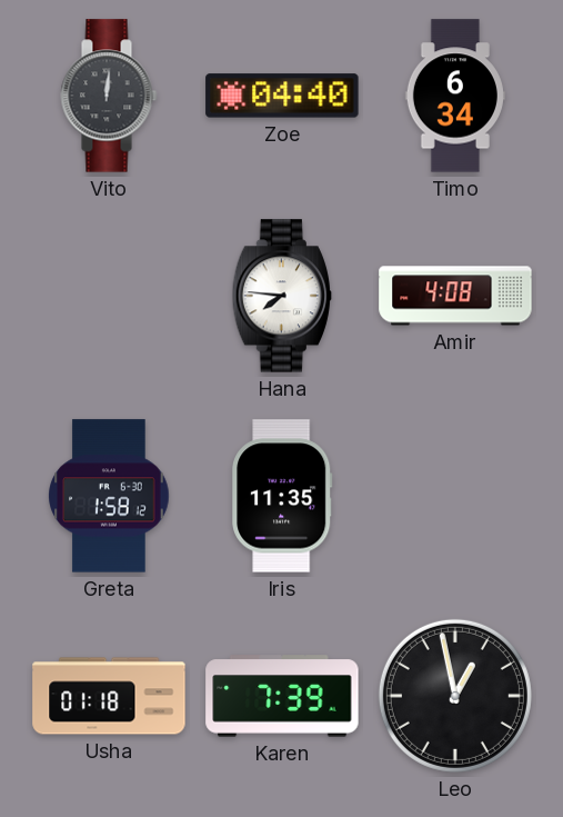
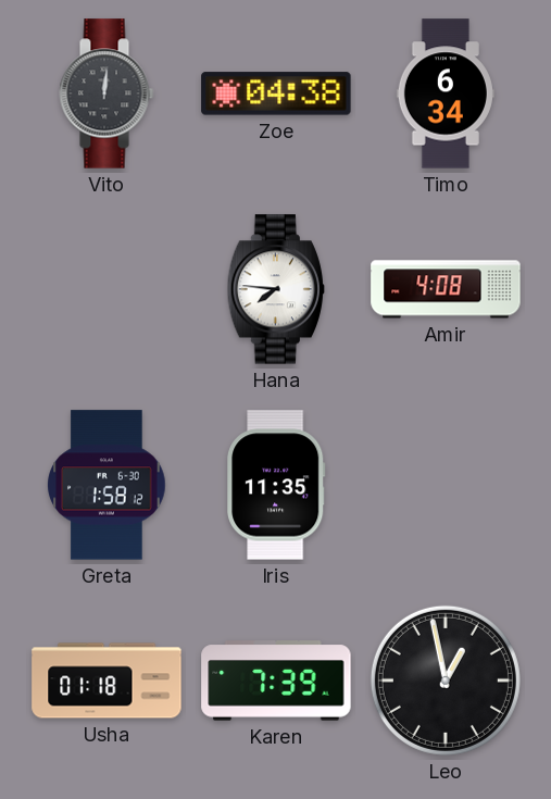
Zoe: 04:40 -> 04:38
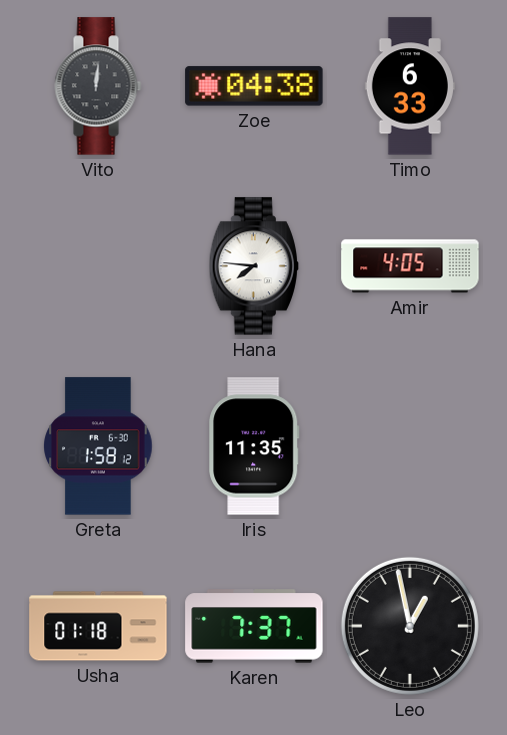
Timo: 6:34 -> 6:33
Amir: 4:08 -> 4:05
Karen: 7:39 -> 7:37
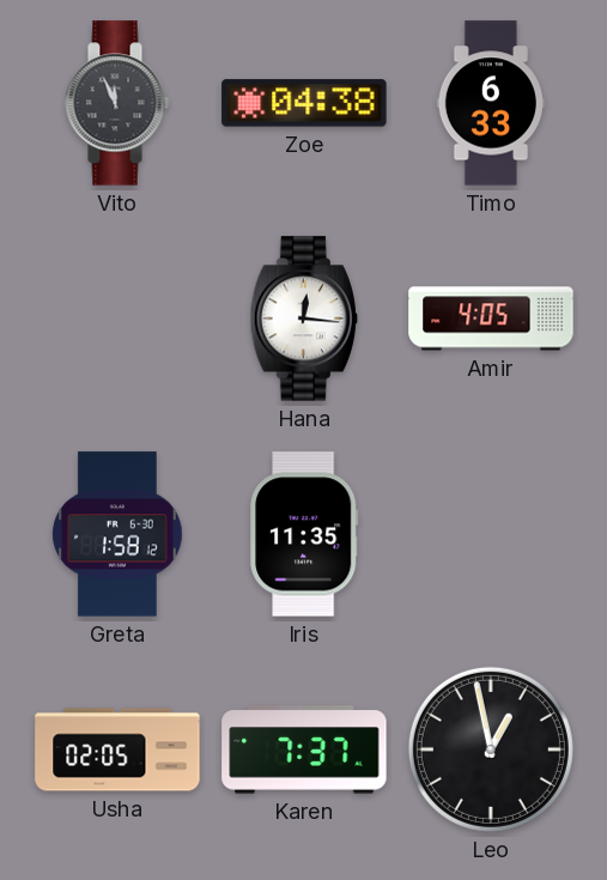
Vito: 12:01 -> 11:56
Hana: 7:46 -> 12:16
Usha: 01:18 -> 02:05
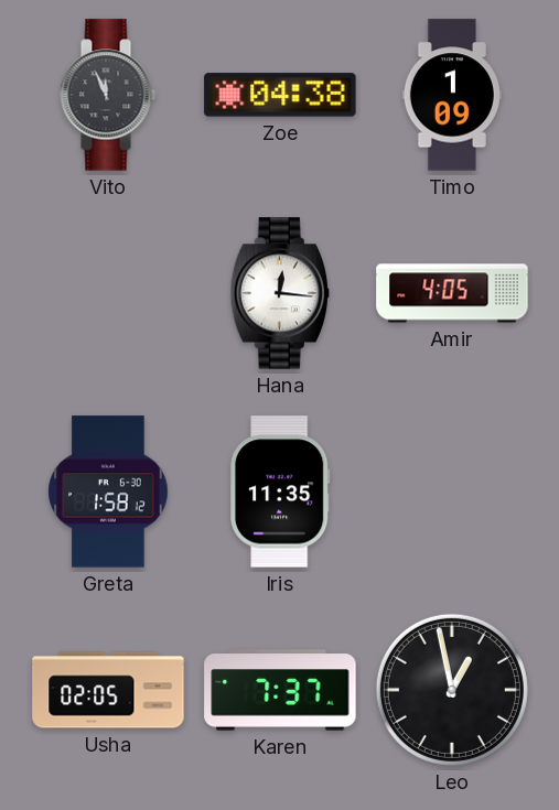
Timo: 6:33 -> 1:09
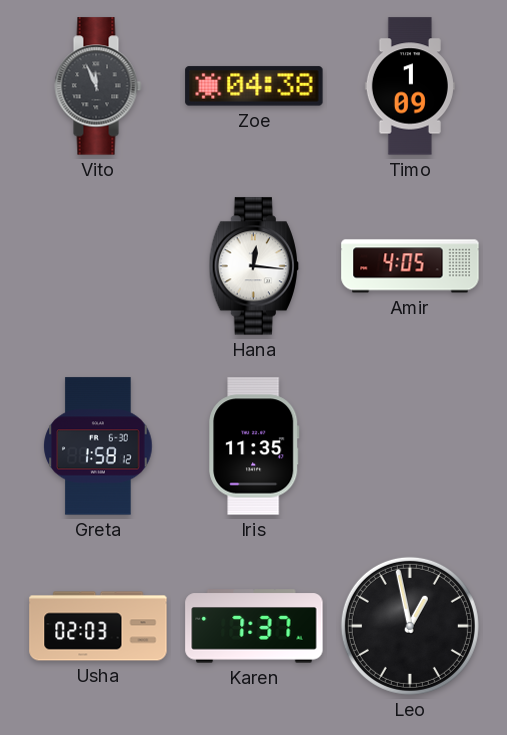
Usha: 02:05 -> 02:03
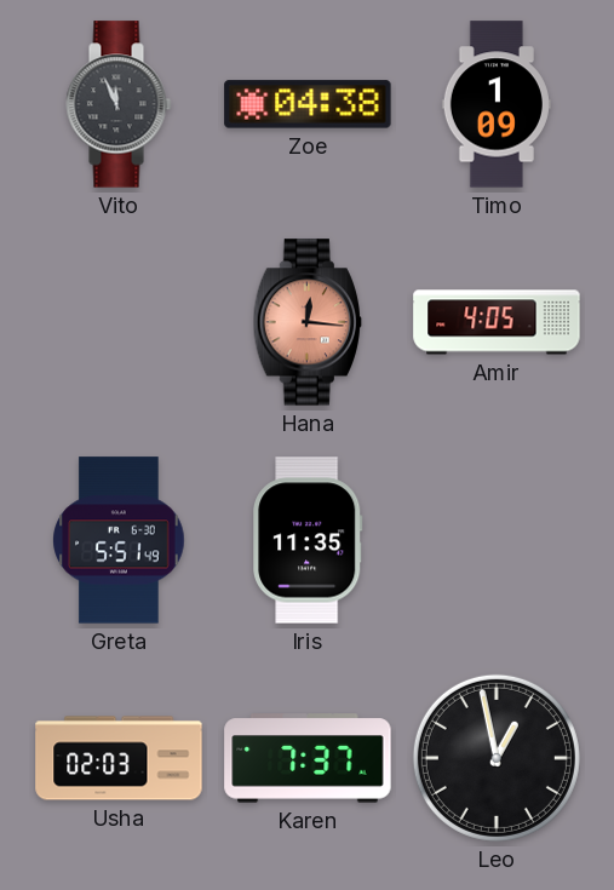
Hana dial: white -> salmon
Greta: 1:58 -> 5:51
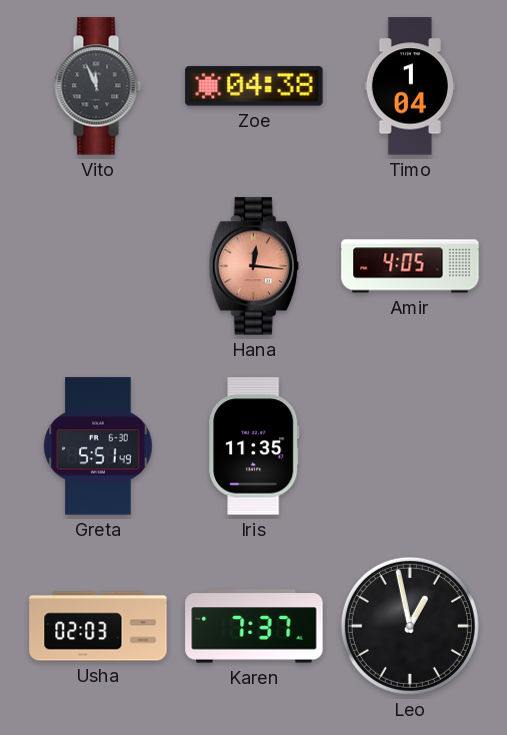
Timo: 1:09 -> 1:04
